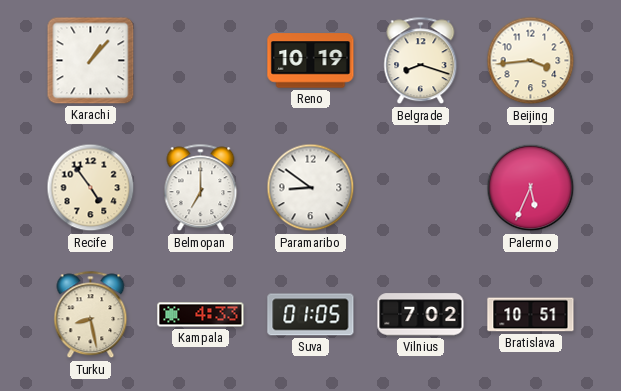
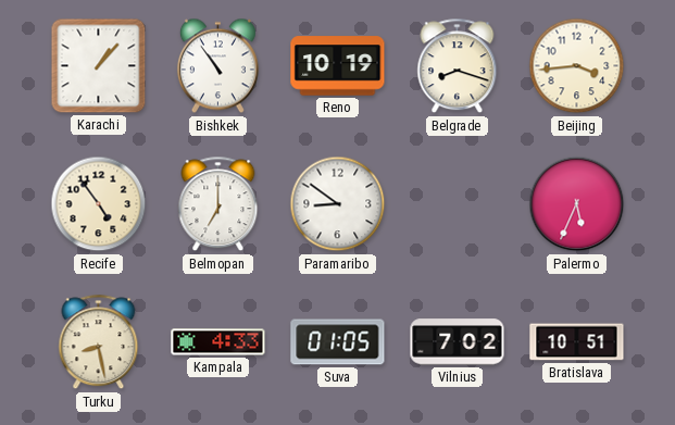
Bishkek: none -> 10:54
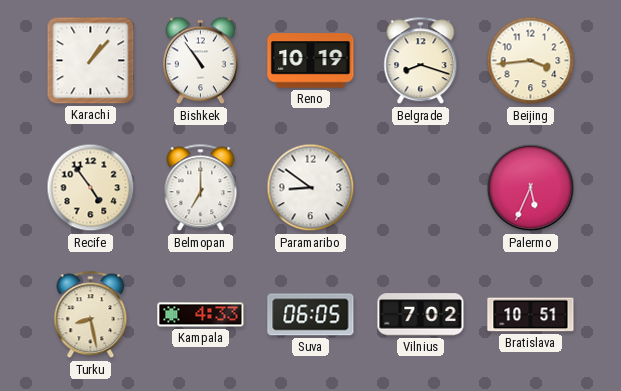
Suva: 01:05 -> 06:05
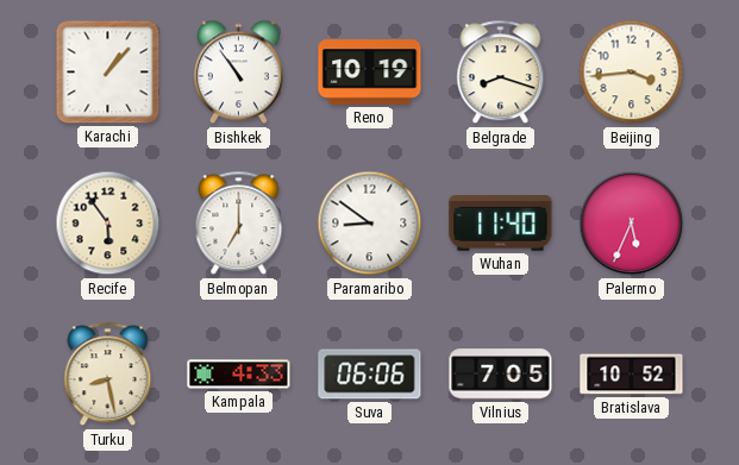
Recife: 4:54 -> 5:54
Wuhan: none -> 11:40
Suva: 06:05 -> 06:06
Vilnius: 7:02 -> 7:05
Bratislava: 10:51 -> 10:52
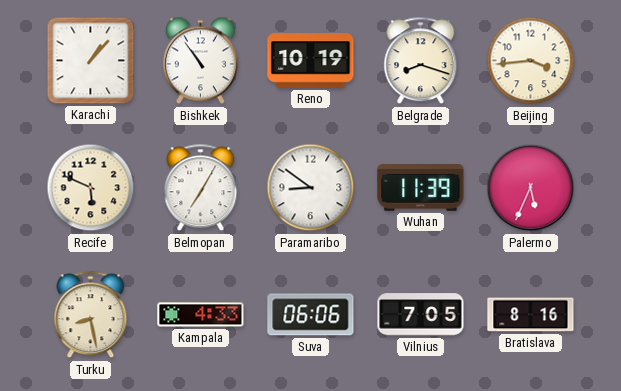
Recife: 5:54 -> 5:49
Belmopan: 7:00 -> 7:05
Wuhan: 11:40 -> 11:39
Bratislava: 10:52 -> 8:16
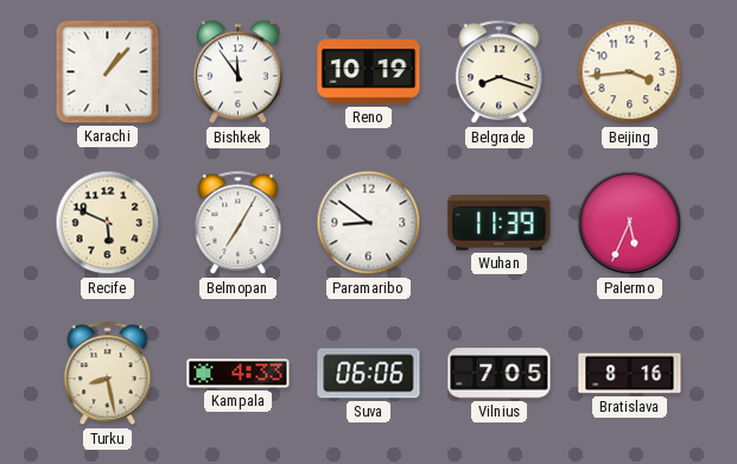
Bishkek: 10:54 -> 11:54
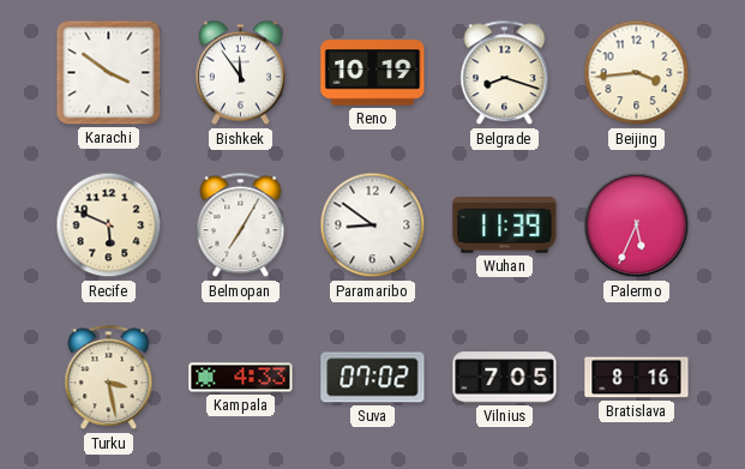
Karachi: 1:07 -> 3:51
Turku: 8:28 -> 3:28
Suva: 06:06 -> 07:02
